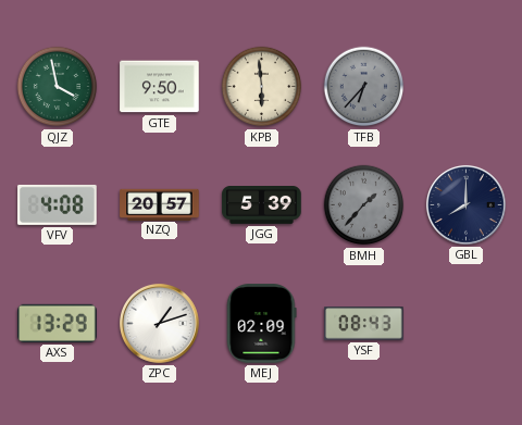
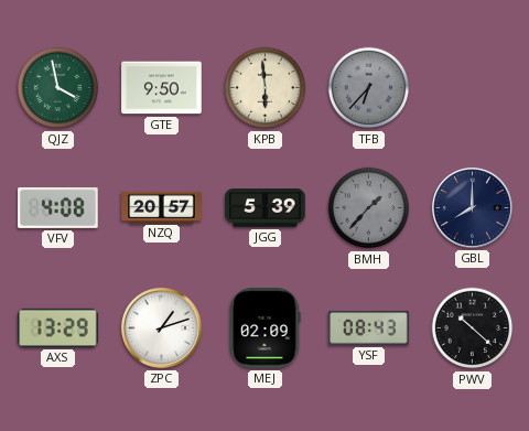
PWV: none -> 10:22
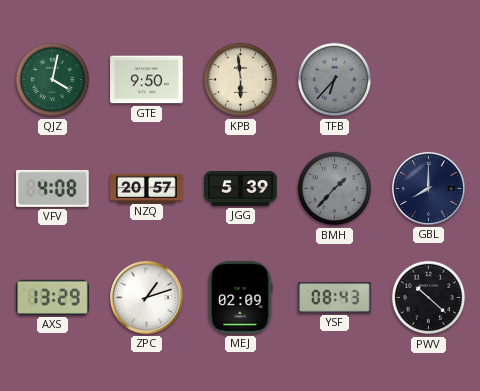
QJZ: 3:58 -> 4:02
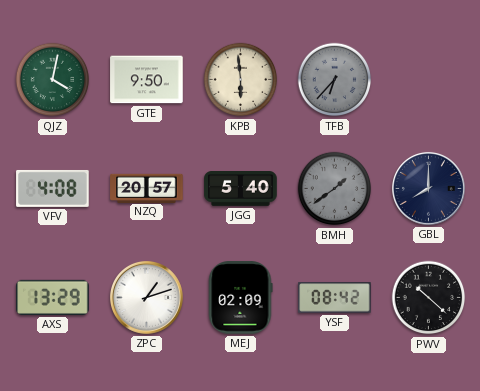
JGG: 5:39 -> 5:40
BMH: 1:37 -> 1:39
YSF: 08:43 -> 08:42
